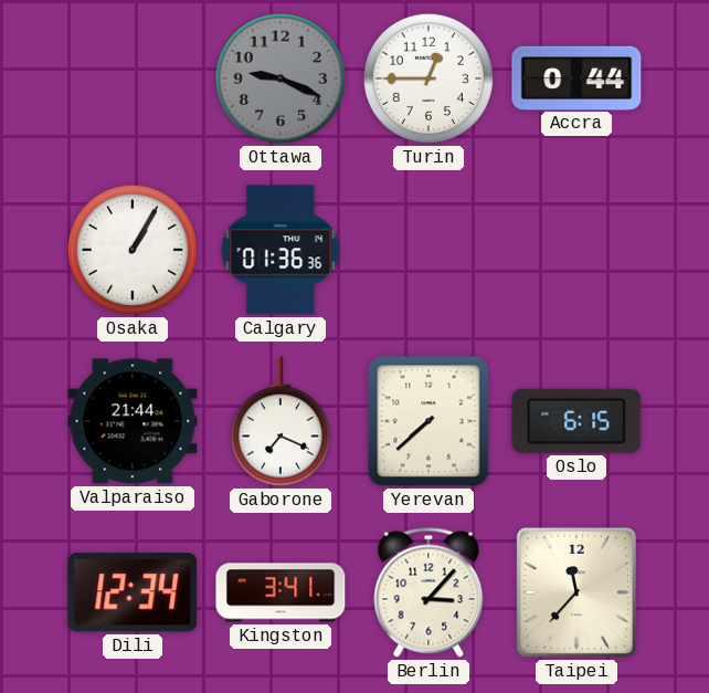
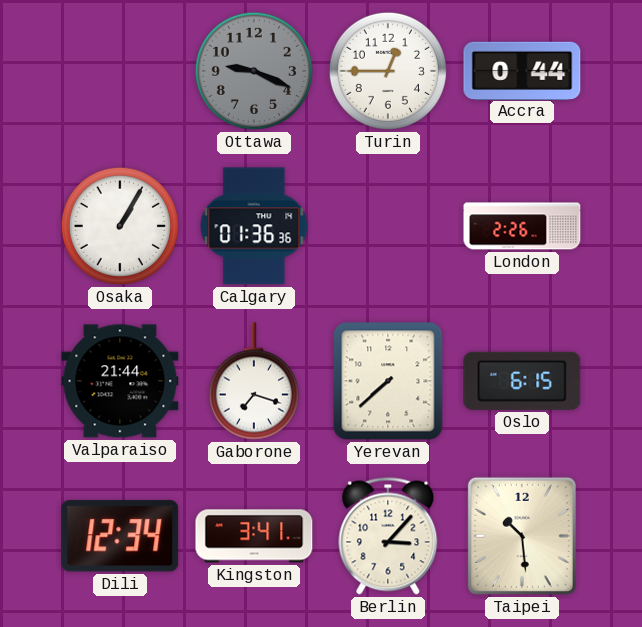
London: none -> 2:26
Gaborone: 7:19 -> 7:18
Taipei: 11:37 -> 10:29
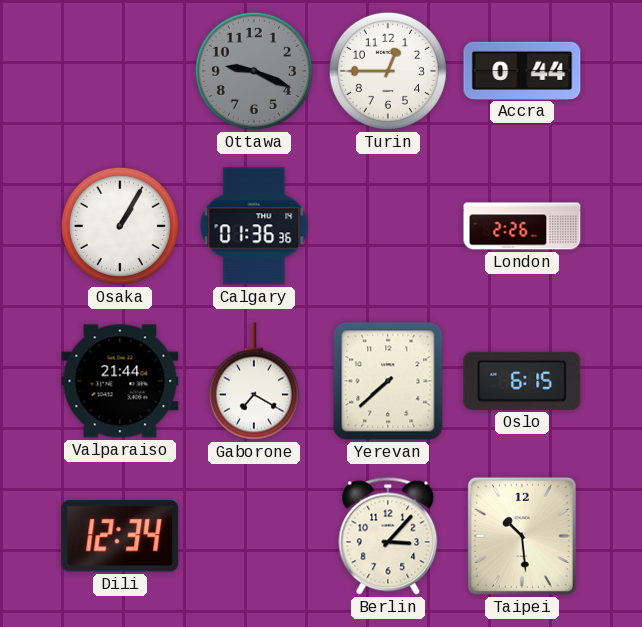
Gaborone: 7:18 -> 7:20
Kingston: 3:41 -> none
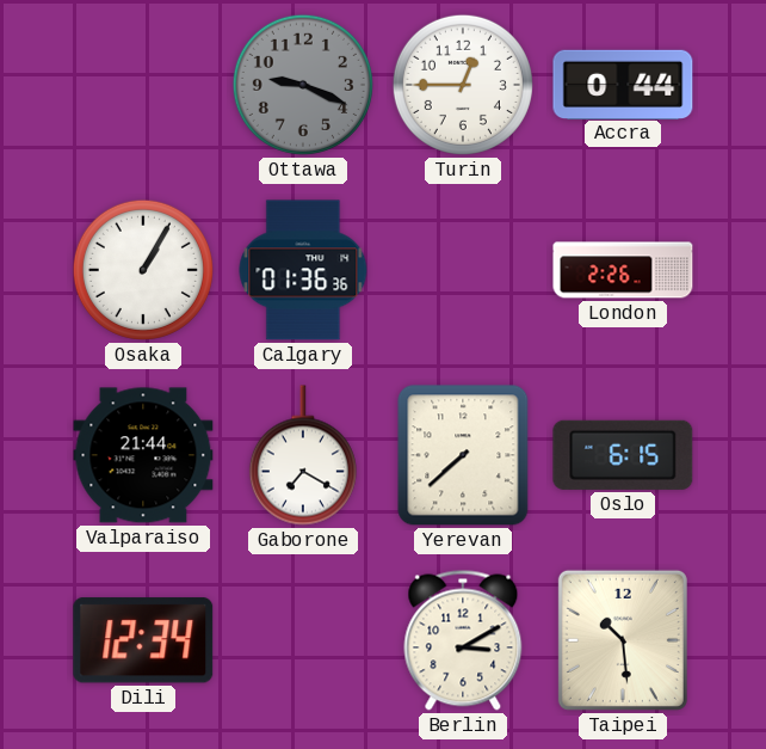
Berlin: 3:07 -> 3:10
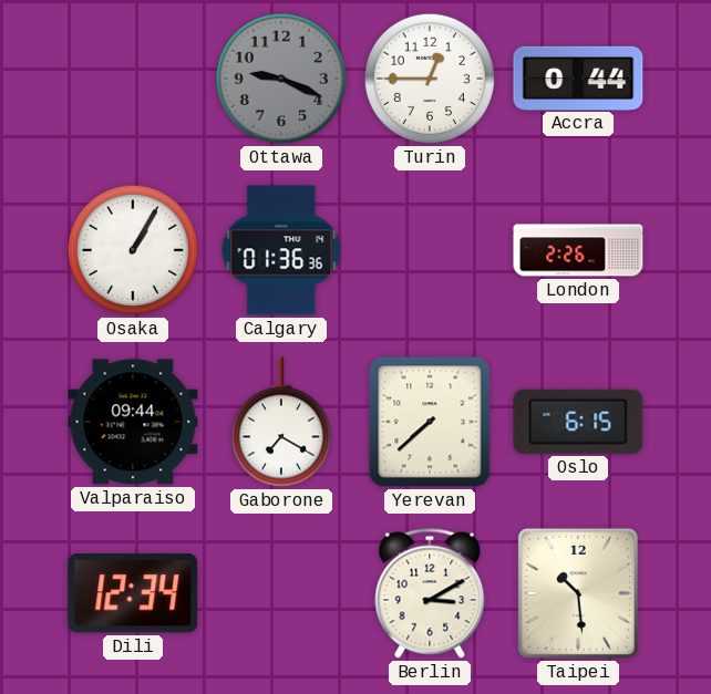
Valparaiso: 21:44 -> 09:44
